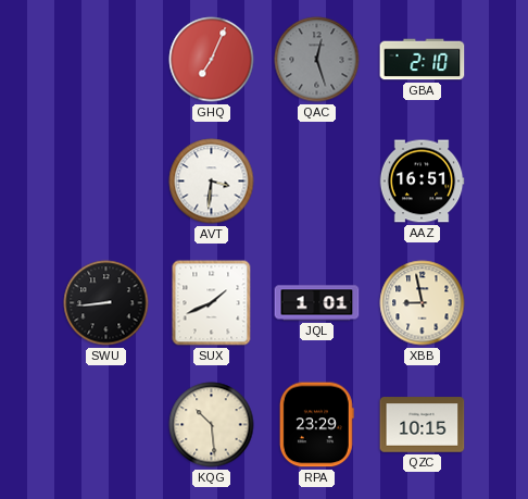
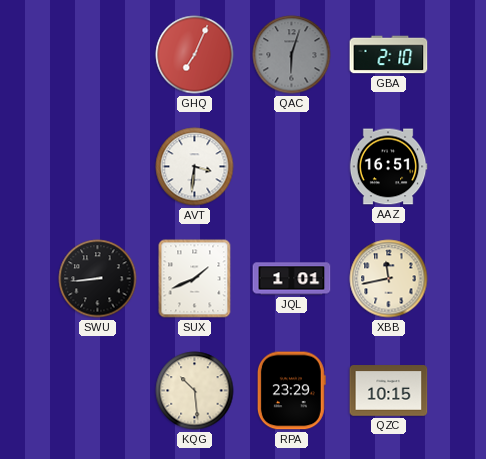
QAC: 12:27 -> 6:03
XBB: 8:58 -> 11:43
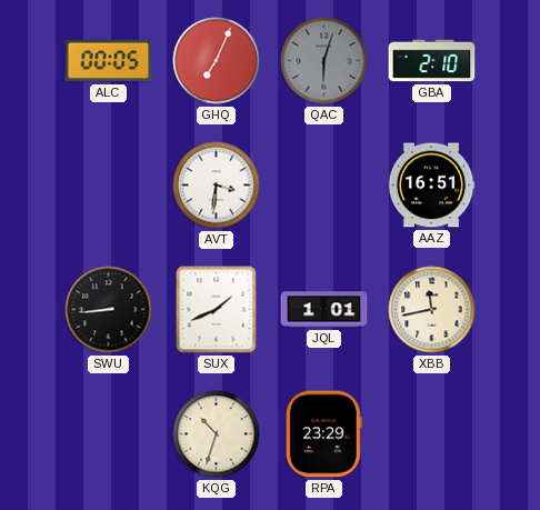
ALC: none -> 00:05
KQG: 10:29 -> 10:33
QZC: 10:15 -> none
